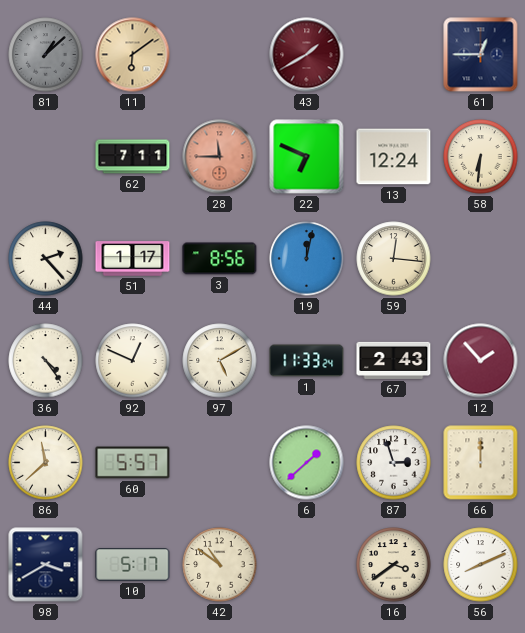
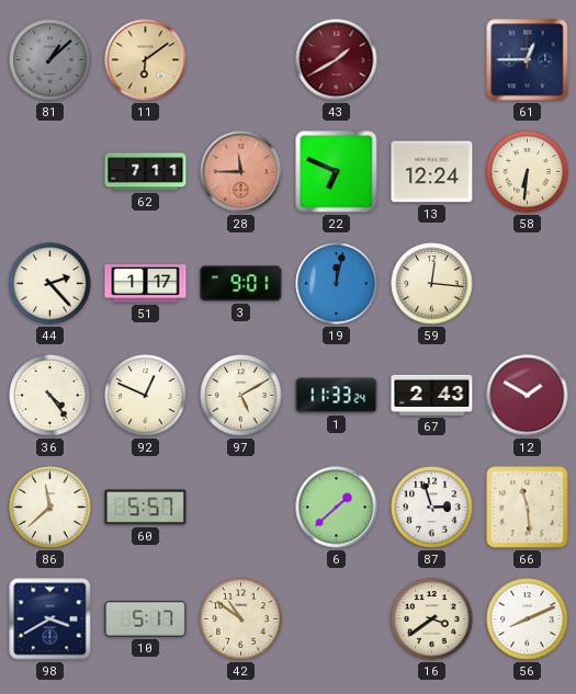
3: 8:56 -> 9:01
12: 1:53 -> 1:50
66: 12:00 -> 11:29
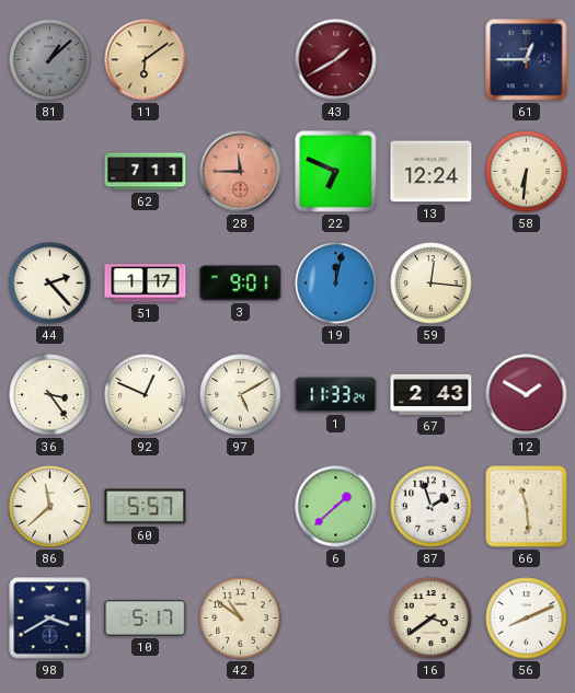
36: 4:24 -> 3:24
87: 2:57 -> 1:57
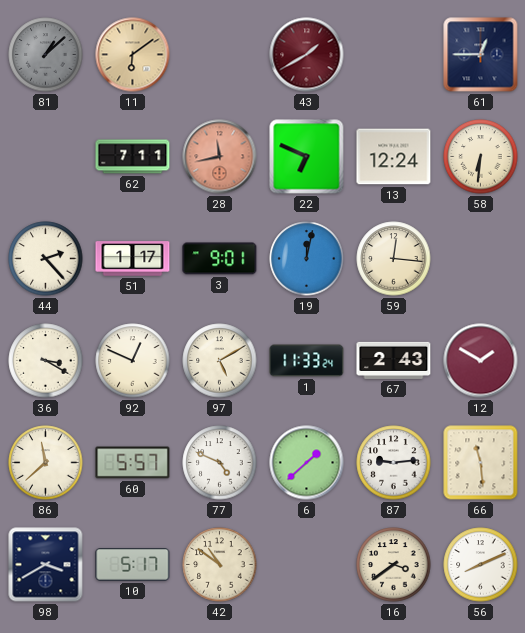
28: 11:45 -> 11:43
36: 3:24 -> 3:20
77: none -> 4:49
87: 1:57 -> 9:14
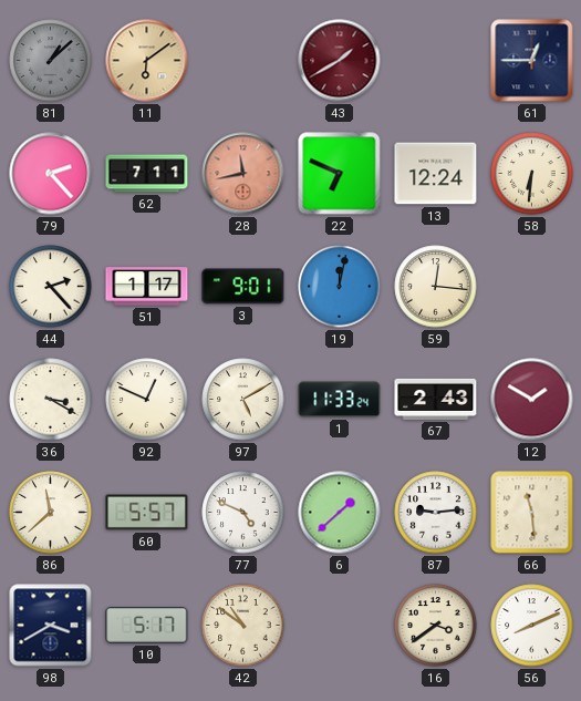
79: none -> 2:23
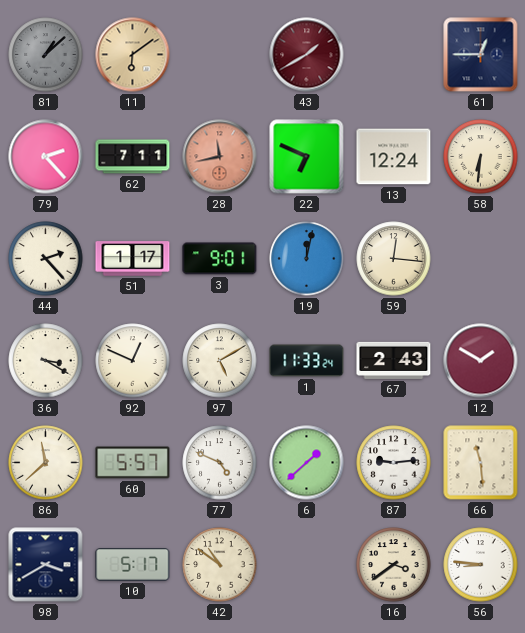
56: 8:11 -> 8:46
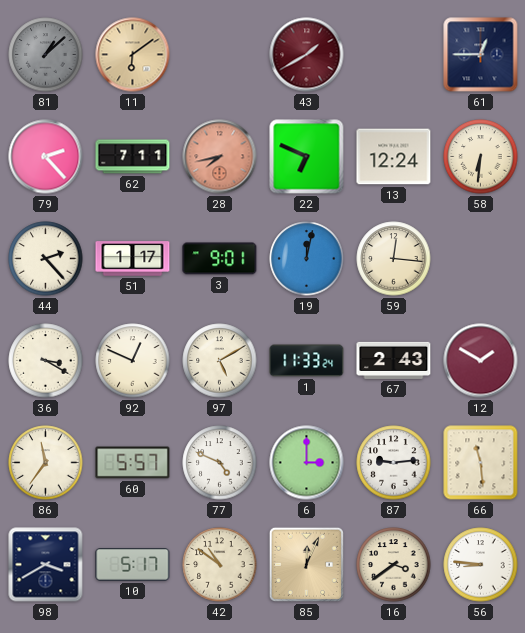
28: 11:43 -> 7:43
86: 11:38 -> 11:36
6: 1:38 -> 3:00
85: none -> 12:04
